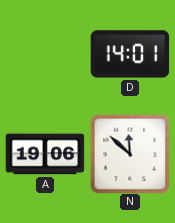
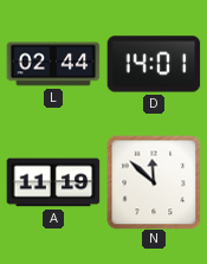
L: none -> 02:44
A: 19:06 -> 11:19
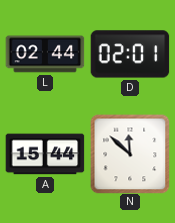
D: 14:01 -> 02:01
A: 11:19 -> 15:44
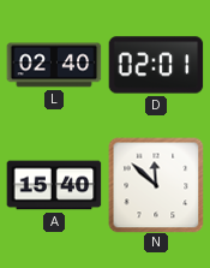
L: 02:44 -> 02:40
A: 15:44 -> 15:40
